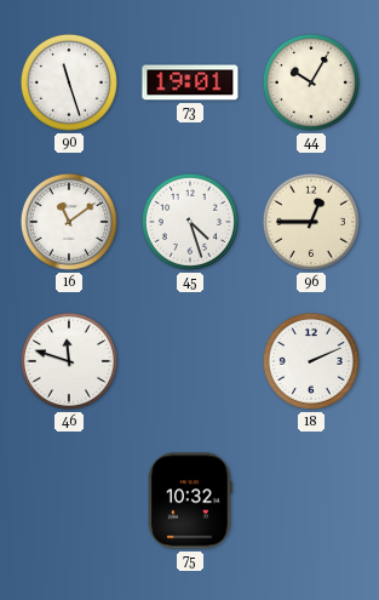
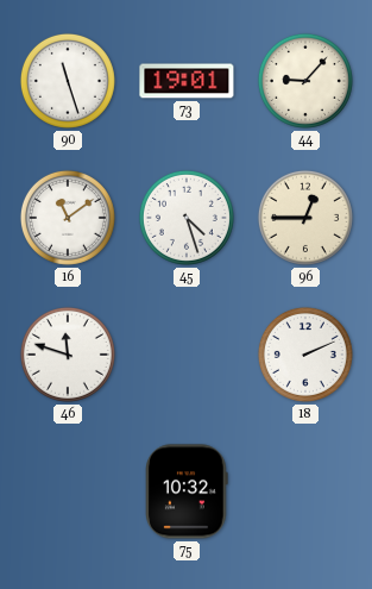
44: 10:05 -> 9:07
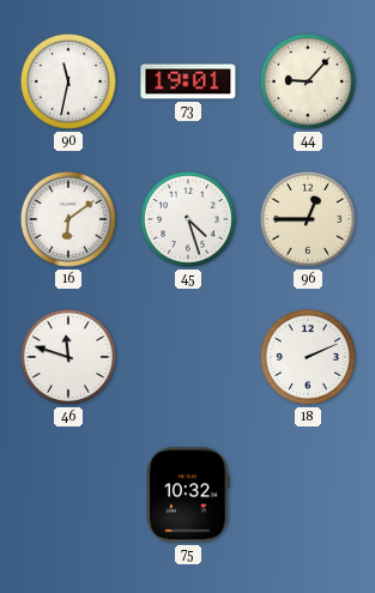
90: 11:27 -> 11:32
16: 11:09 -> 6:09
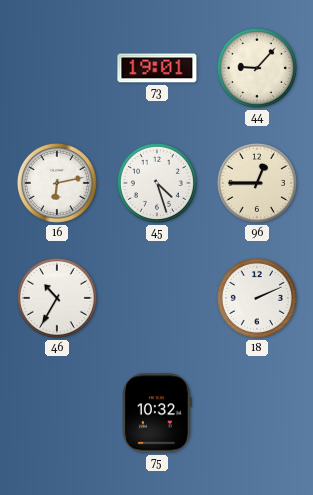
90: 11:32 -> none
16: 6:09 -> 6:13
46: 11:48 -> 10:35
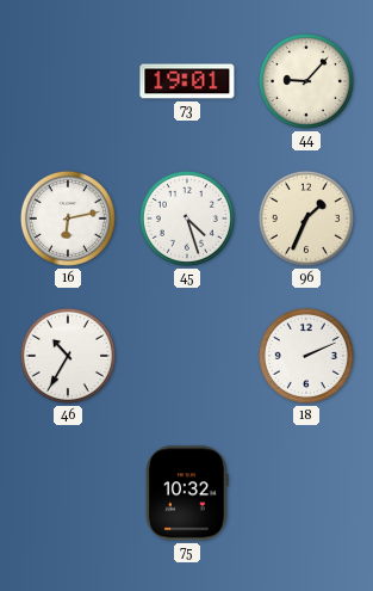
96: 12:45 -> 1:34
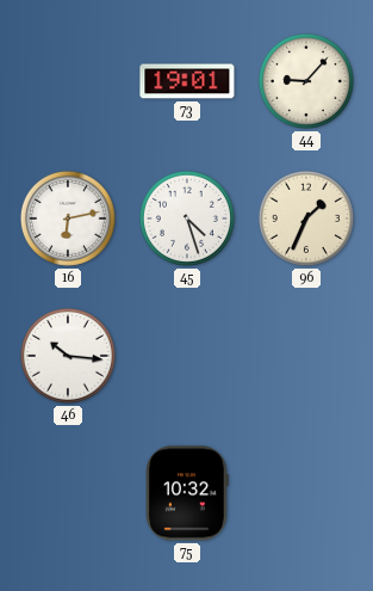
46: 10:35 -> 10:16
18: 2:11 -> none
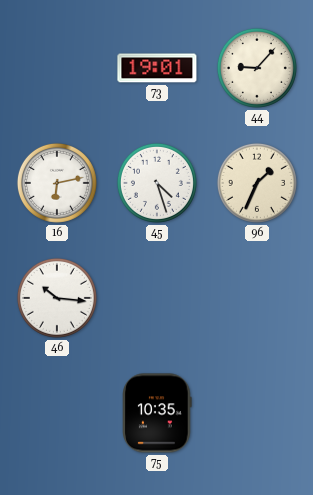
75: 10:32 -> 10:35
